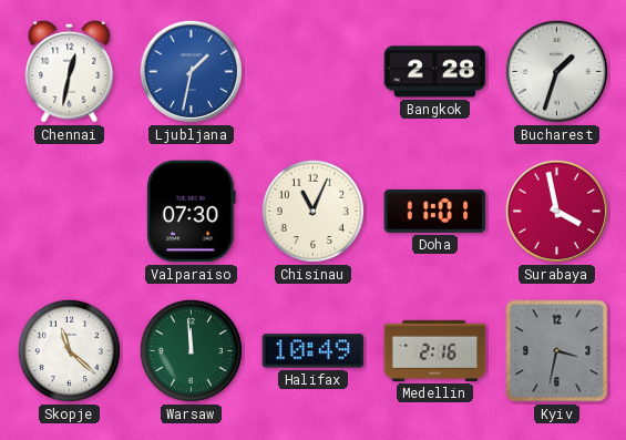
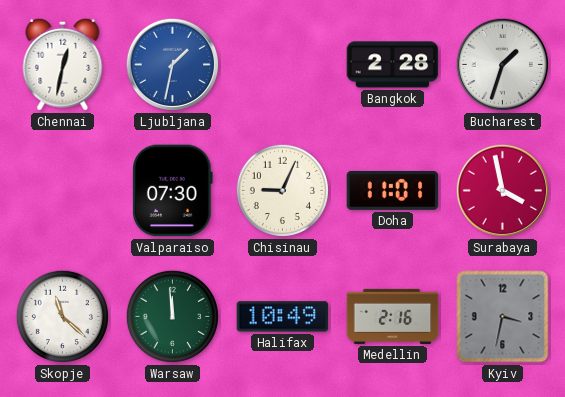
Chisinau: 11:04 -> 9:04
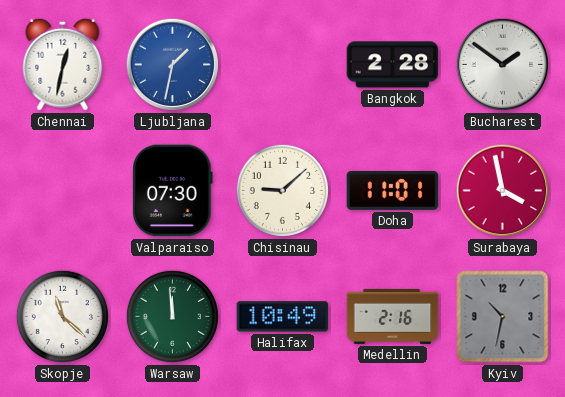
Bucharest: 1:33 -> 1:51
Chisinau: 9:04 -> 9:08
Kyiv: 3:32 -> 10:32
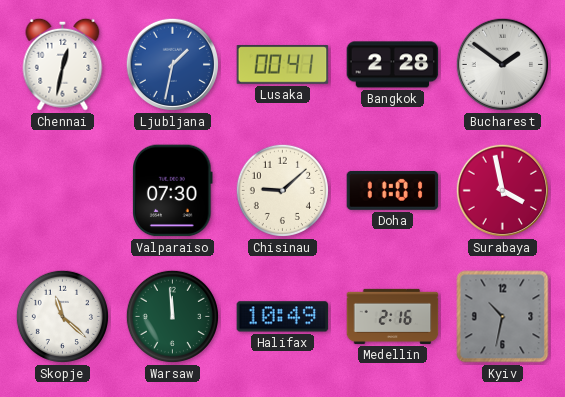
Lusaka: none -> 00:41
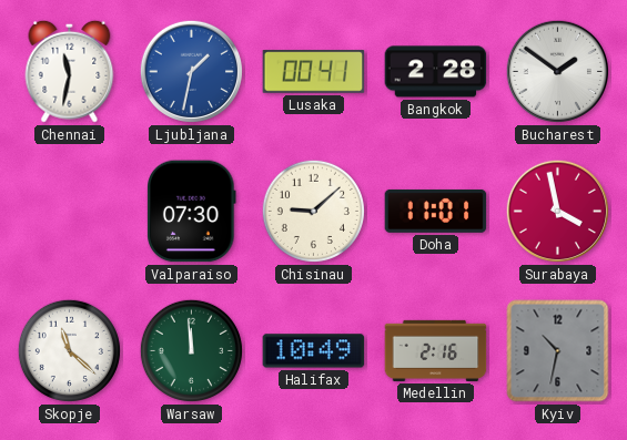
Chennai: 12:32 -> 11:32
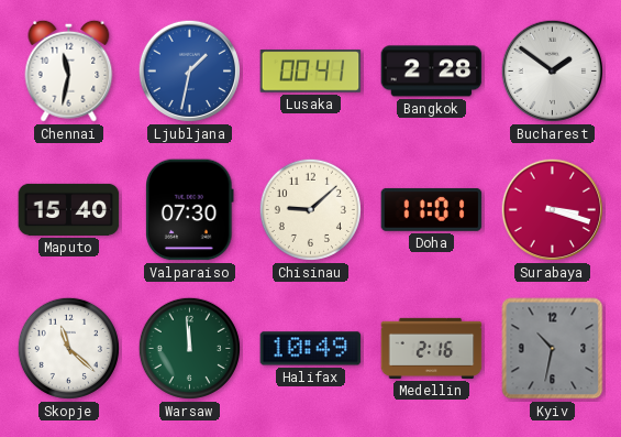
Maputo: none -> 15:40
Surabaya: 3:58 -> 3:18
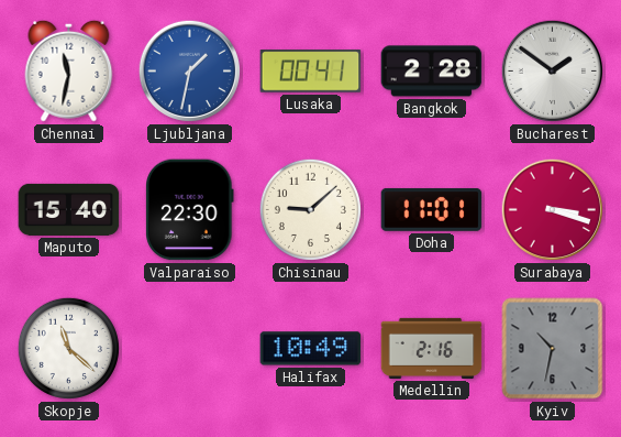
Valparaiso: 07:30 -> 22:30
Warsaw: 11:59 -> none
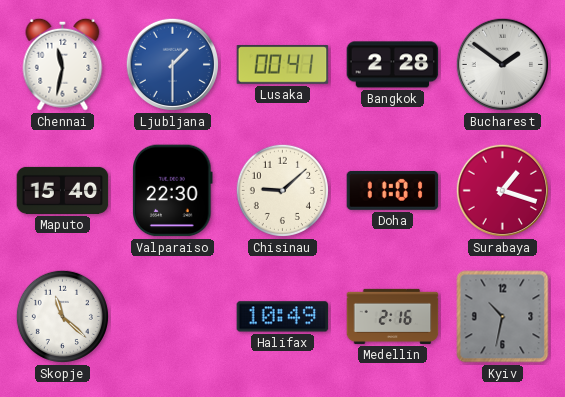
Ljubljana: 1:32 -> 1:30
Surabaya: 3:18 -> 1:18
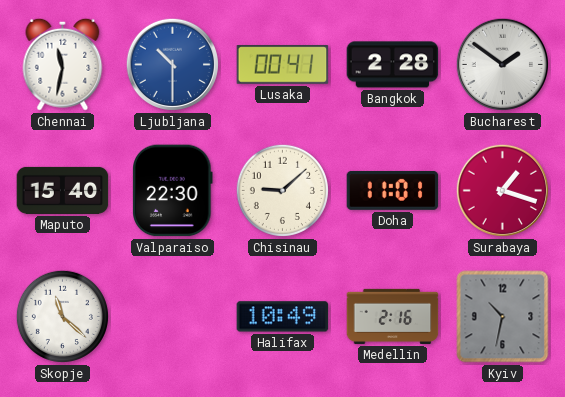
Ljubljana: 1:30 -> 10:30
